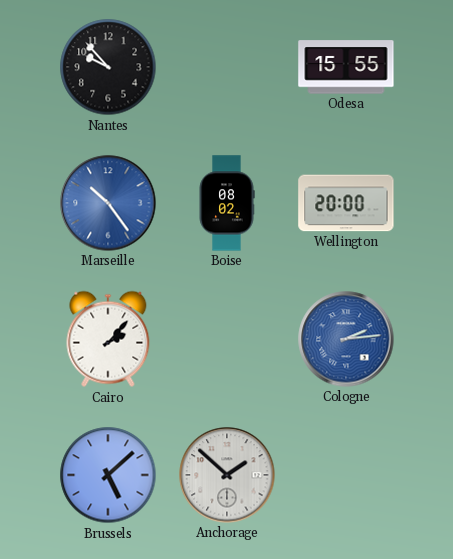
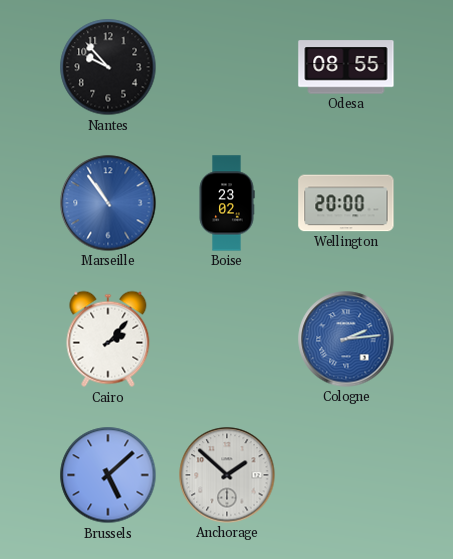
Odesa: 15:55 -> 08:55
Marseille: 10:24 -> 10:54
Boise: 08:02 -> 23:02
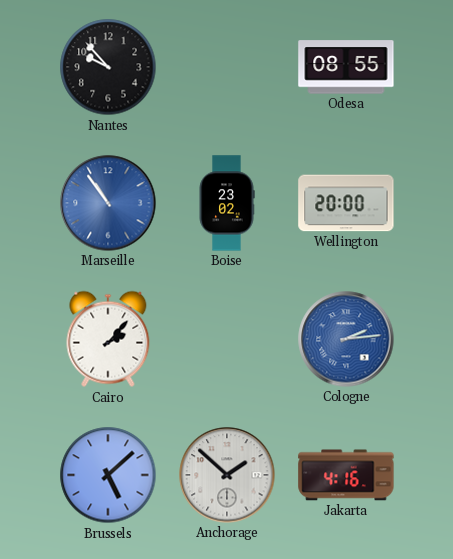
Jakarta: none -> 4:16
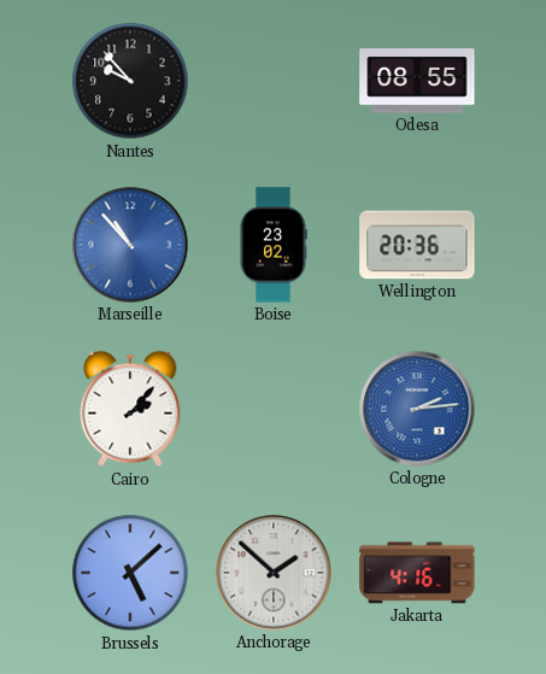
Marseille: 10:54 -> 10:53
Wellington: 20:00 -> 20:36
